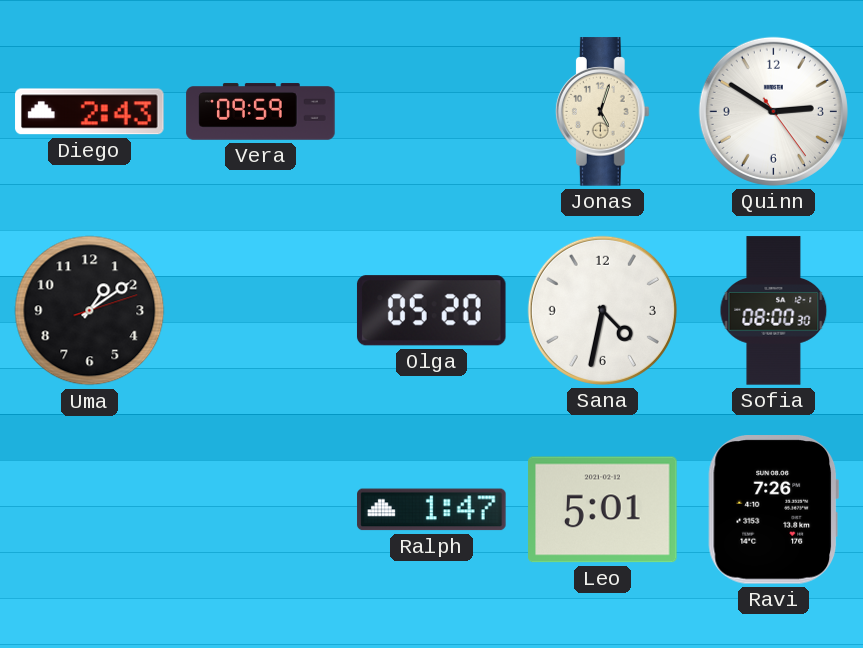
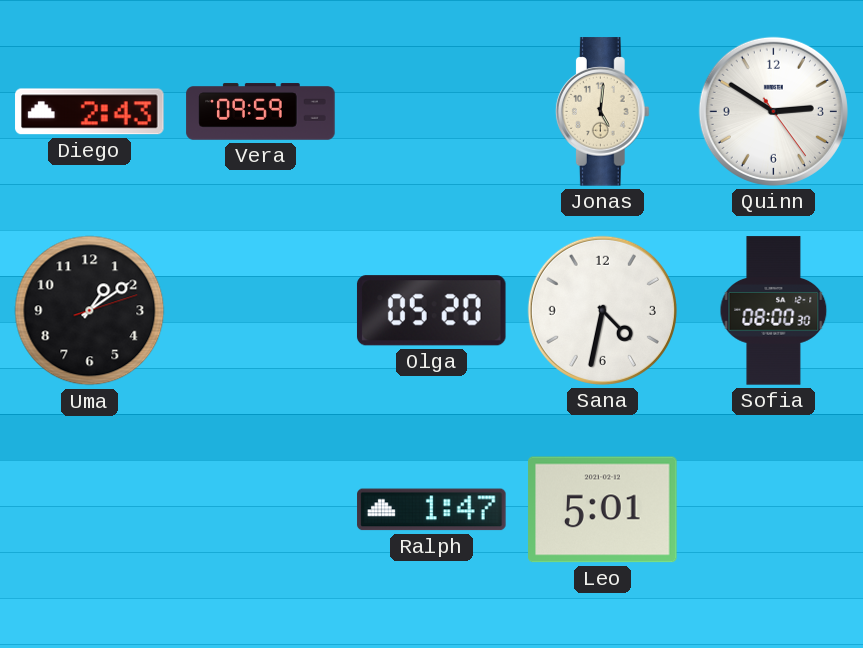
Jonas: 5:03 -> 5:01
Ravi: 7:26 -> none
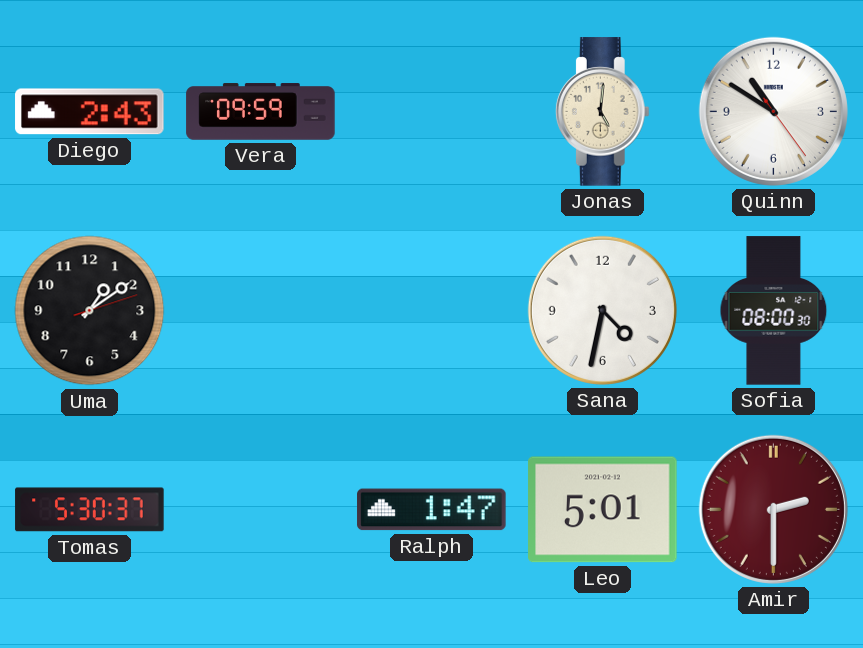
Quinn: 2:50 -> 10:50
Olga: 05:20 -> none
Tomas: none -> 5:30
Amir: none -> 2:30
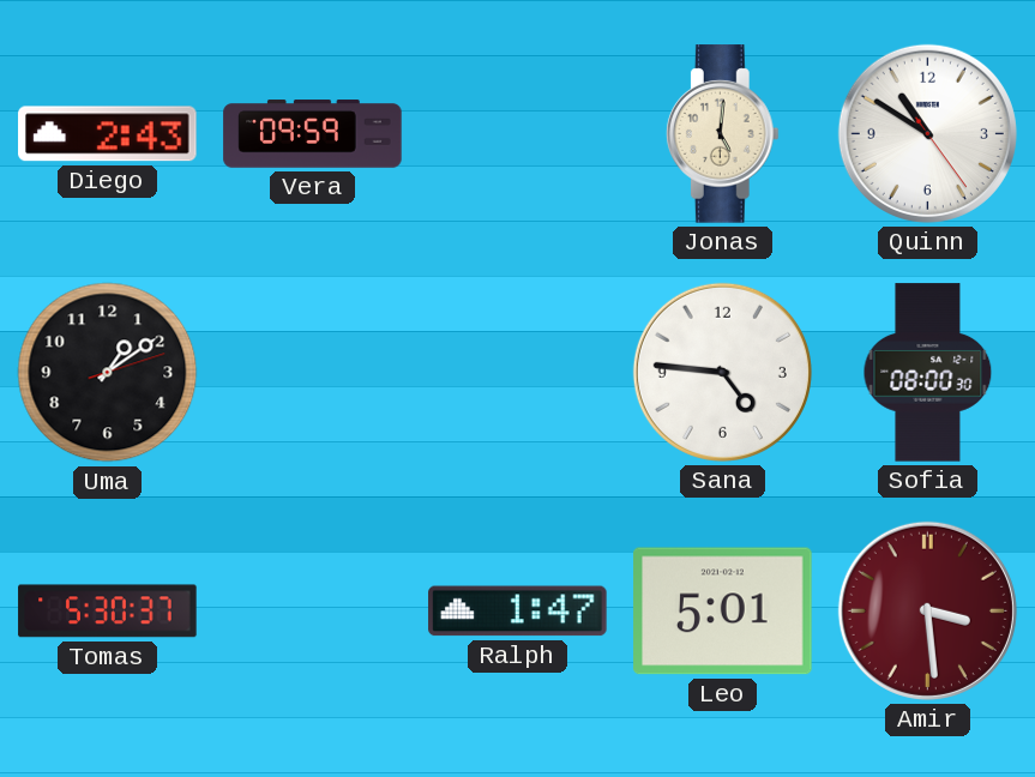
Sana: 4:32 -> 4:46
Amir: 2:30 -> 3:29
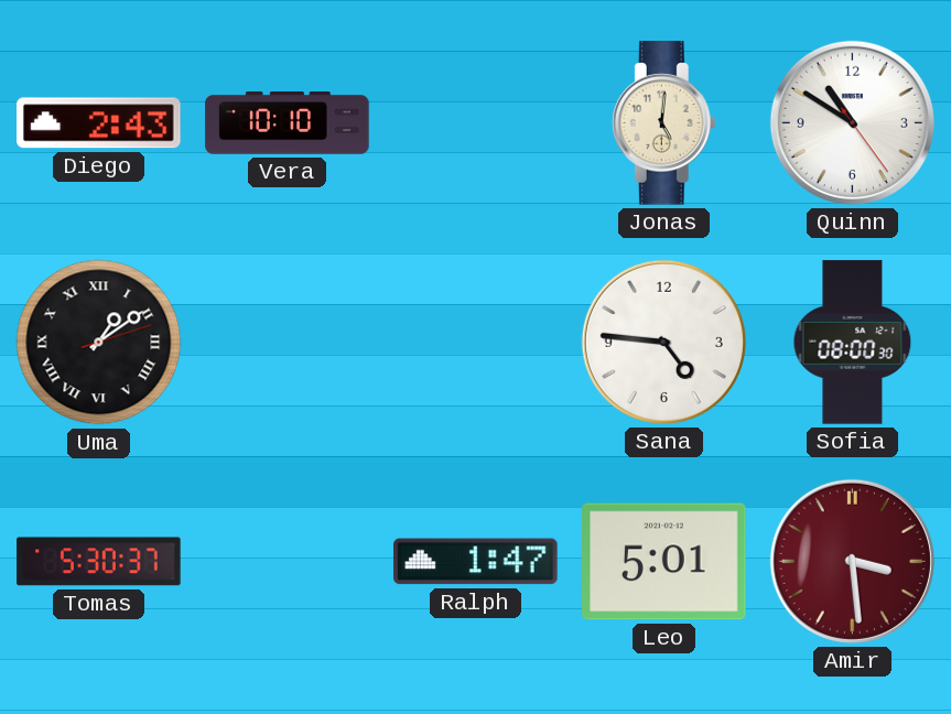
Vera: 09:59 -> 10:10
Uma numerals: Arabic -> Roman
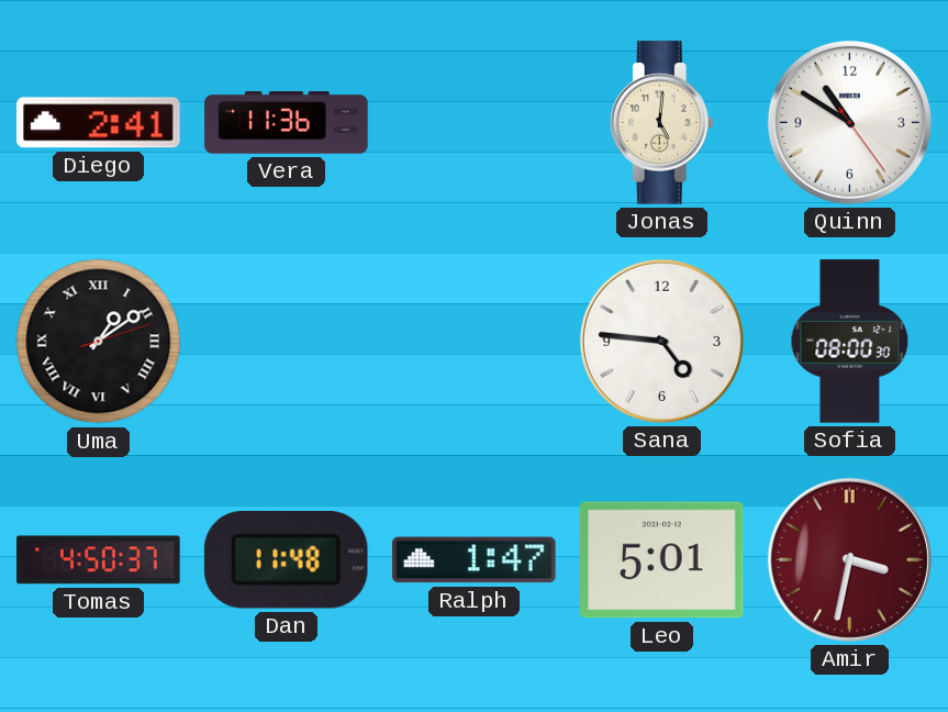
Diego: 2:43 -> 2:41
Vera: 10:10 -> 11:36
Tomas: 5:30 -> 4:50
Dan: none -> 11:48
Amir: 3:29 -> 3:32
